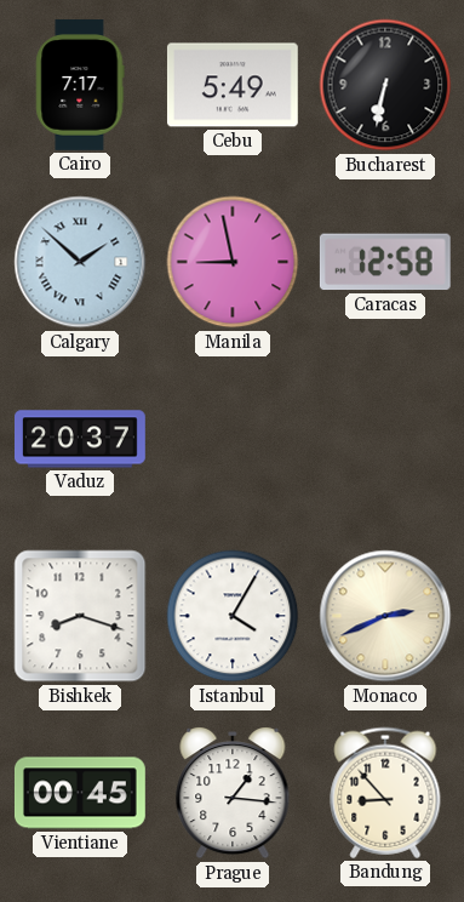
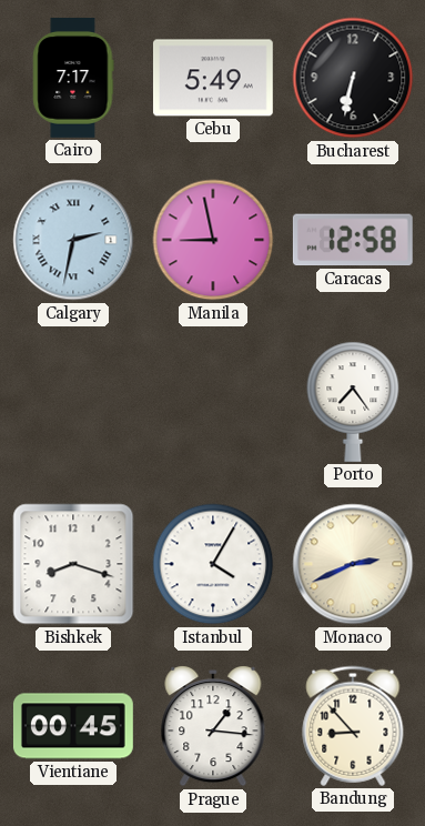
Calgary: 1:52 -> 2:32
Vaduz: 20:37 -> none
Porto: none -> 7:24
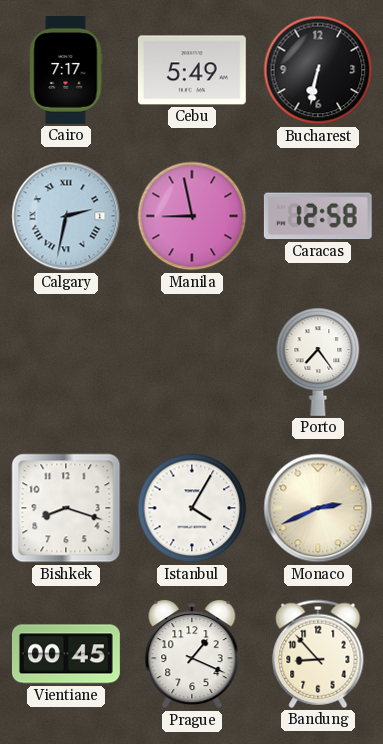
Prague: 1:16 -> 1:19
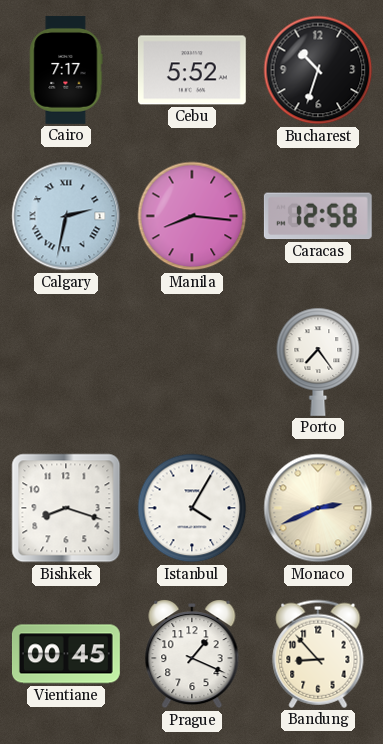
Cebu: 5:49 -> 5:52
Bucharest: 6:32 -> 10:33
Manila: 8:58 -> 8:16
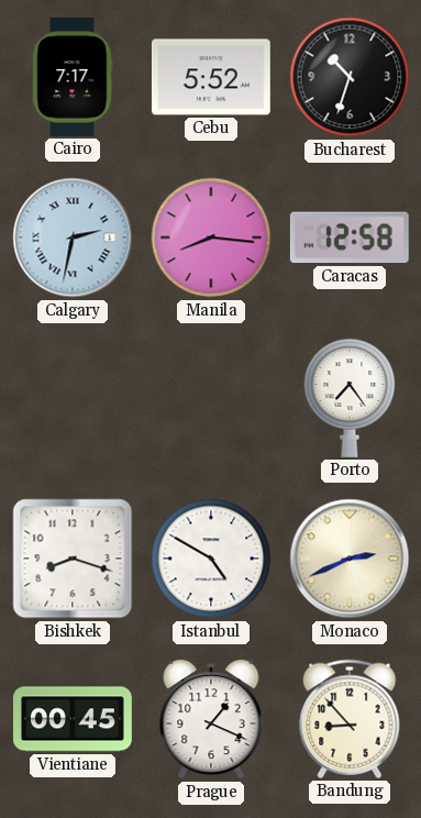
Istanbul: 4:05 -> 4:50
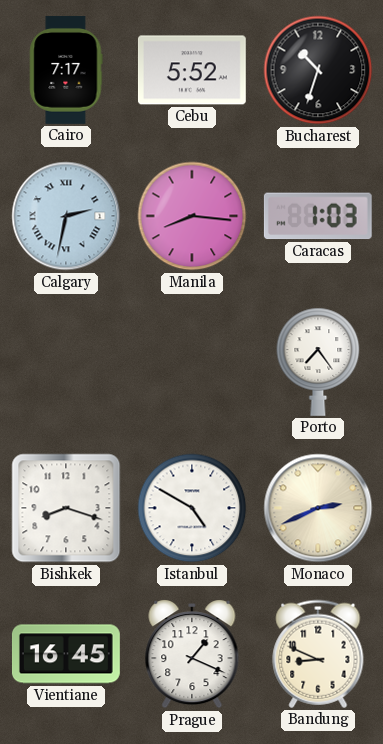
Caracas: 12:58 -> 1:03
Vientiane: 00:45 -> 16:45
Bandung: 8:53 -> 8:49
